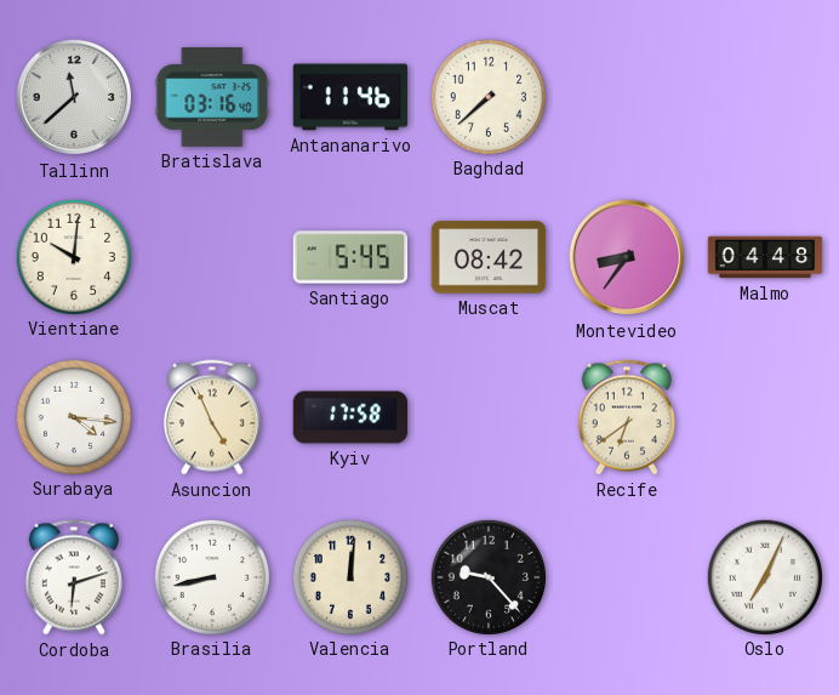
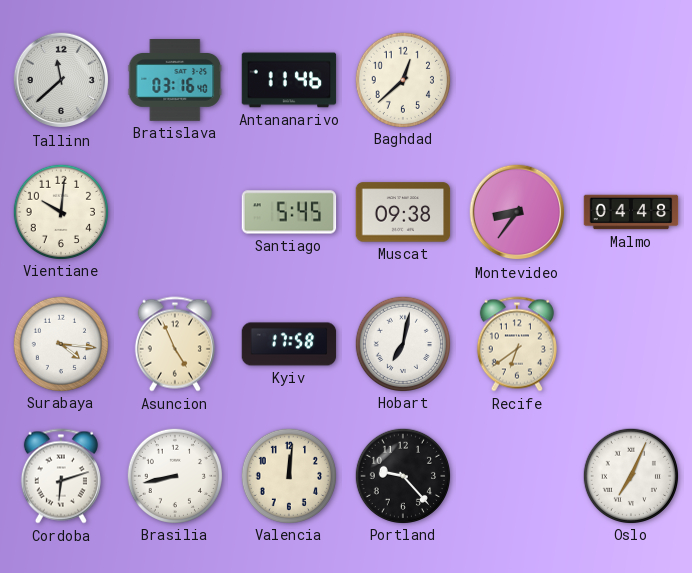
Baghdad: 7:38 -> 12:38
Muscat: 08:42 -> 09:38
Hobart: none -> 7:02
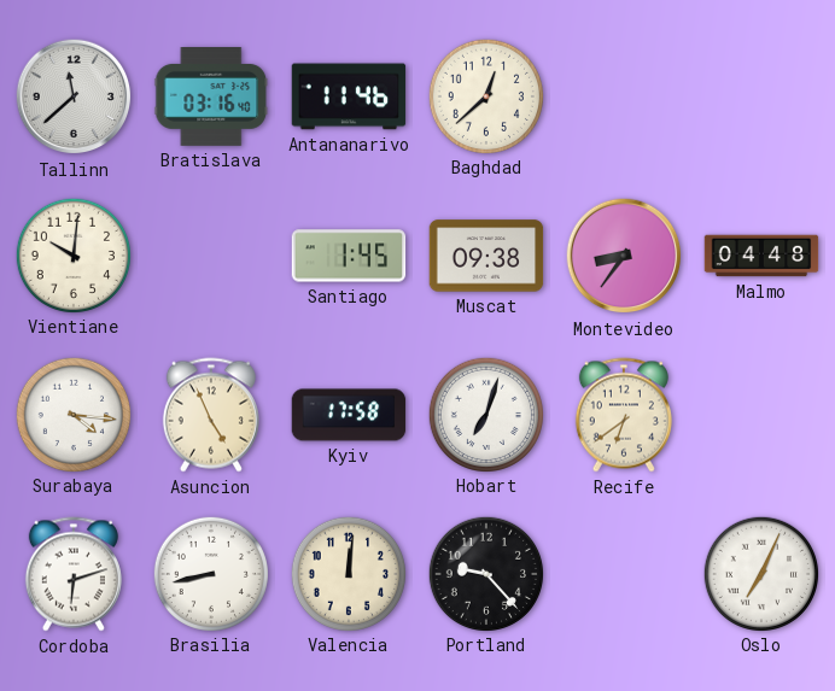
Santiago: 5:45 -> 1:45
Hobart: 7:02 -> 7:03
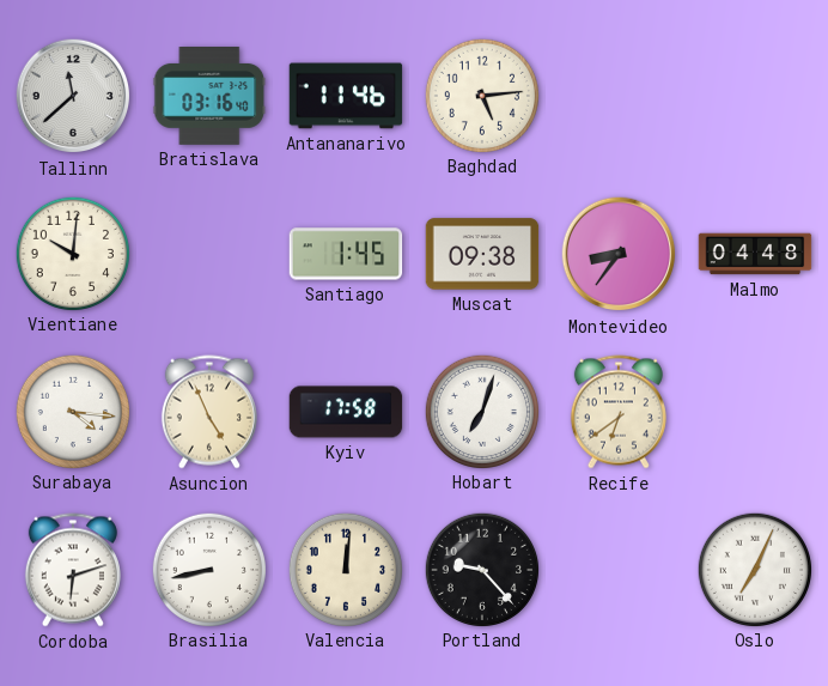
Baghdad: 12:38 -> 5:14
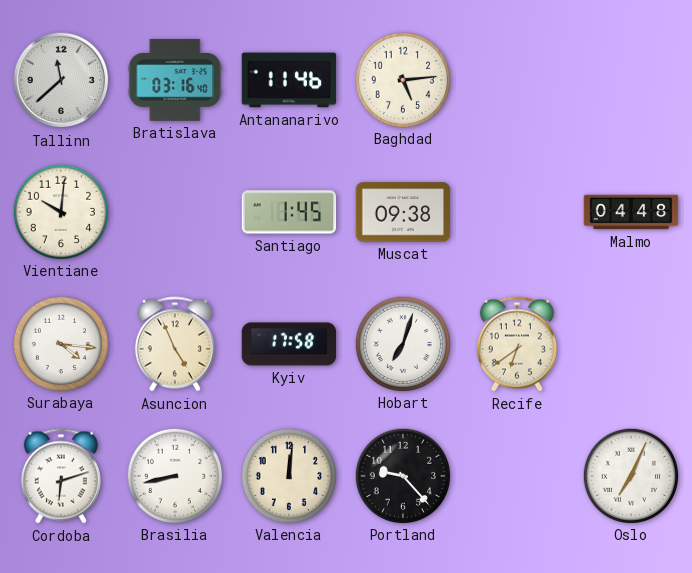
Montevideo: 8:36 -> none
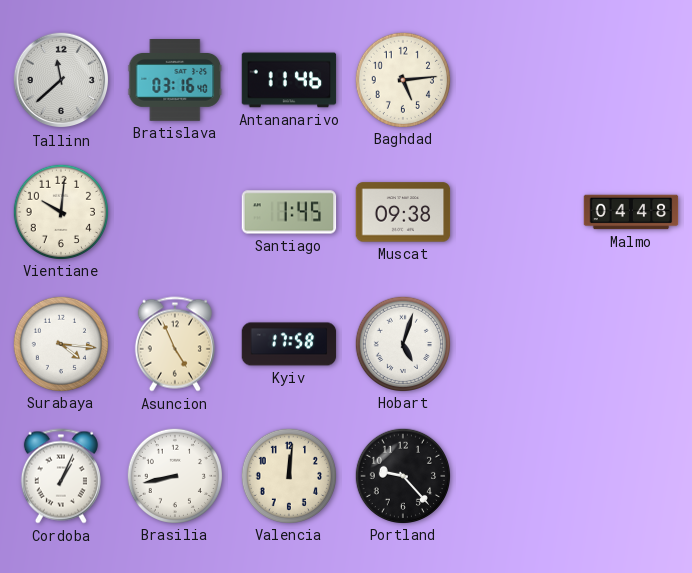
Hobart: 7:03 -> 5:03
Recife: 6:39 -> none
Cordoba: 6:12 -> 1:04
Oslo: 7:04 -> none
